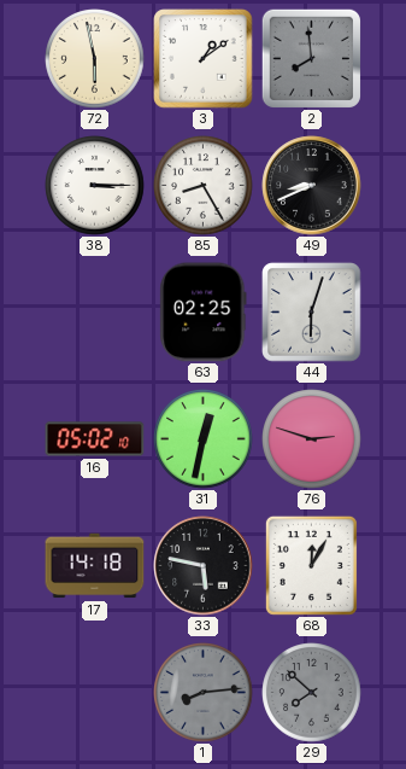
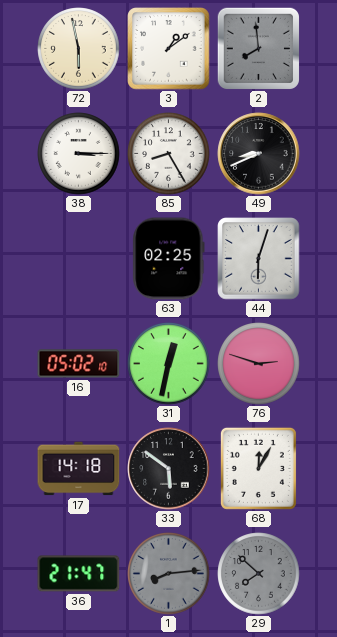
33: 5:47 -> 5:51
36: none -> 21:47
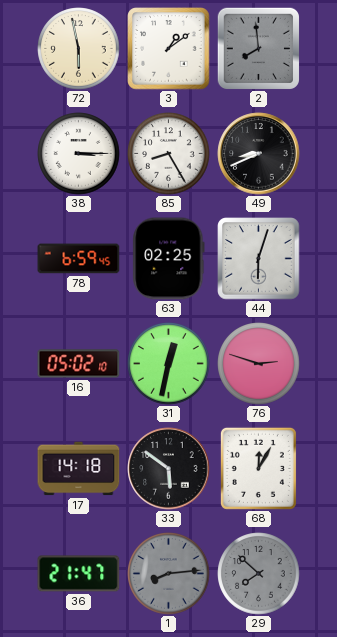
78: none -> 6:59
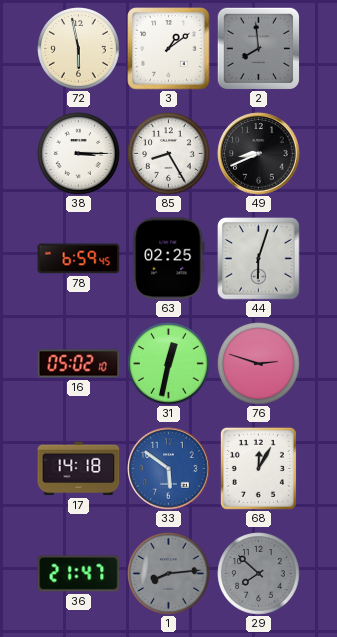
33 dial: black -> blue
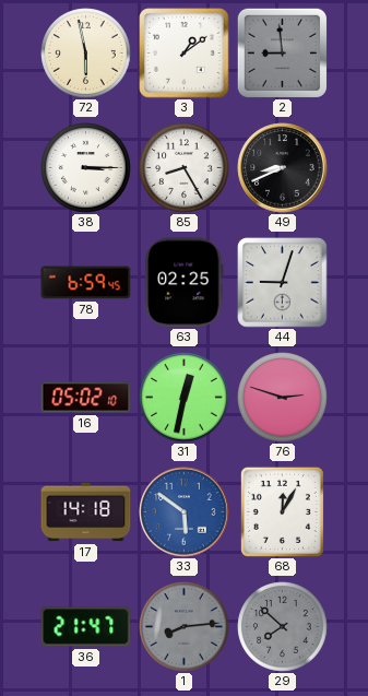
2: 7:59 -> 8:59
44: 6:03 -> 9:03
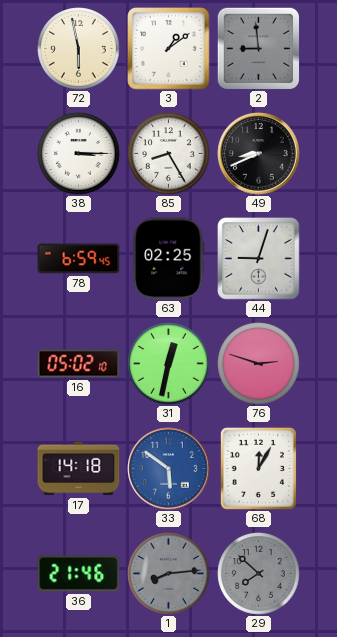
36: 21:47 -> 21:46
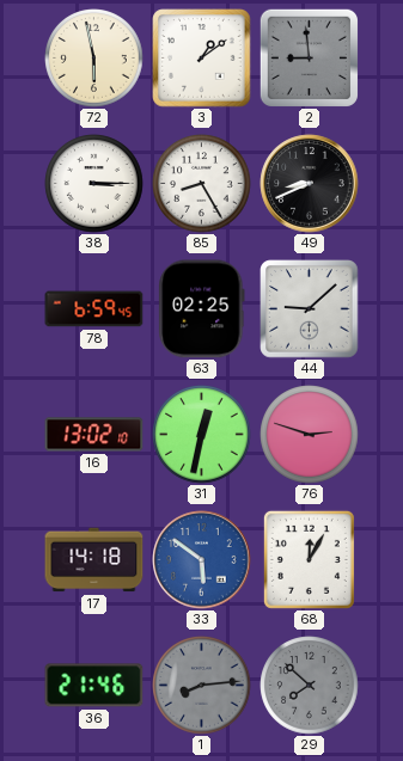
44: 9:03 -> 9:08
16: 05:02 -> 13:02
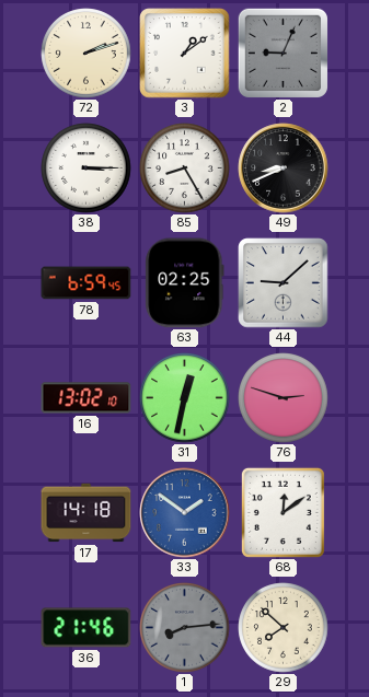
72: 5:58 -> 2:12
2: 8:59 -> 9:04
33: 5:51 -> 1:51
68: 12:05 -> 12:09
29 dial: grey -> cream
